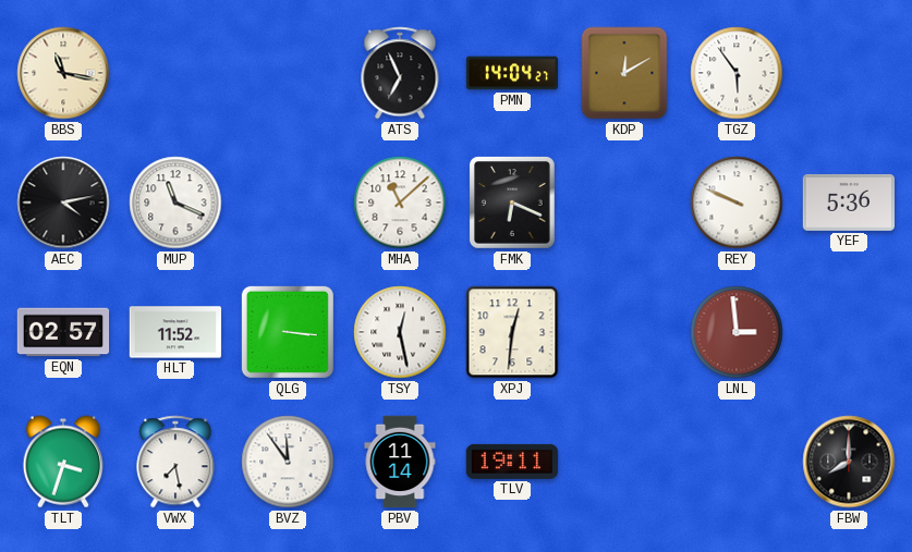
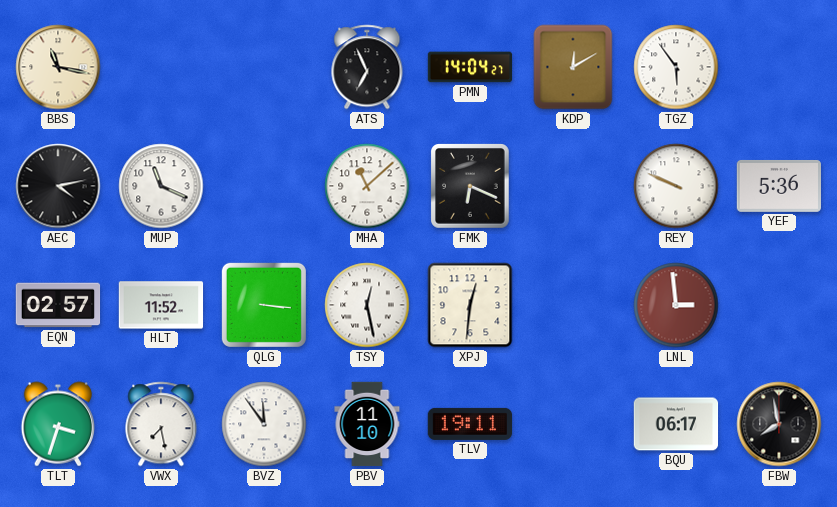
PBV: 11:14 -> 11:10
BQU: none -> 06:17
FBW: 8:00 -> 7:58
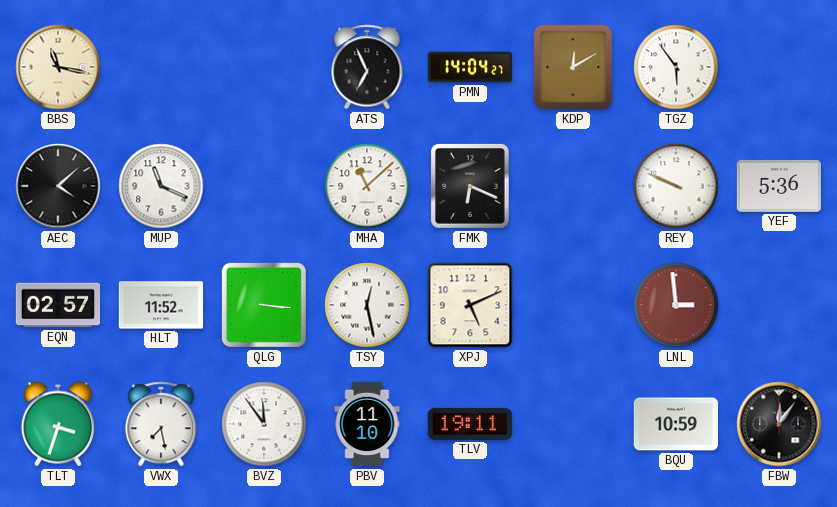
AEC: 4:13 -> 4:08
XPJ: 12:31 -> 5:11
BQU: 06:17 -> 10:59
FBW: 7:58 -> 12:06
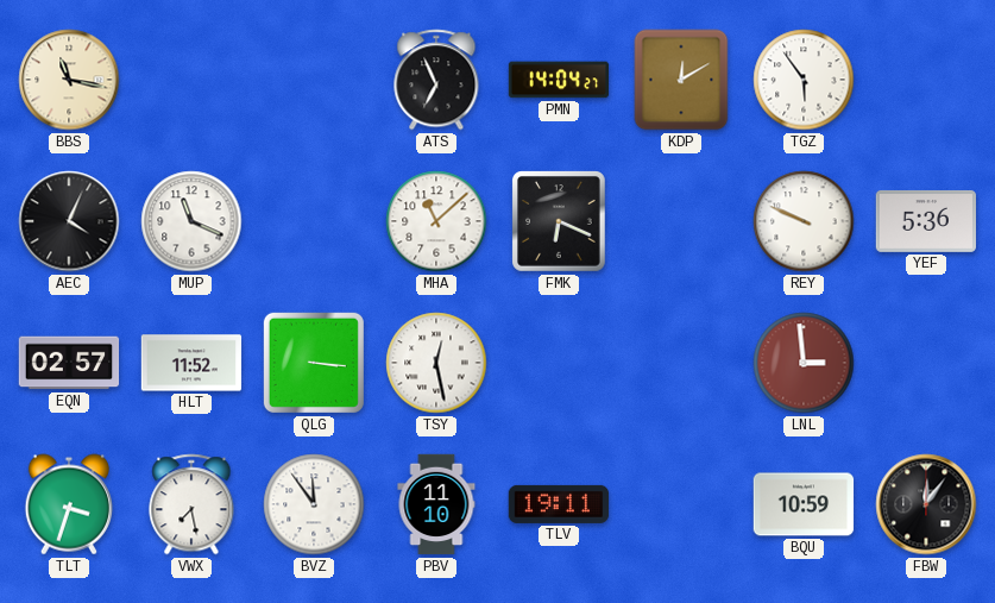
AEC: 4:08 -> 4:04
XPJ: 5:11 -> none
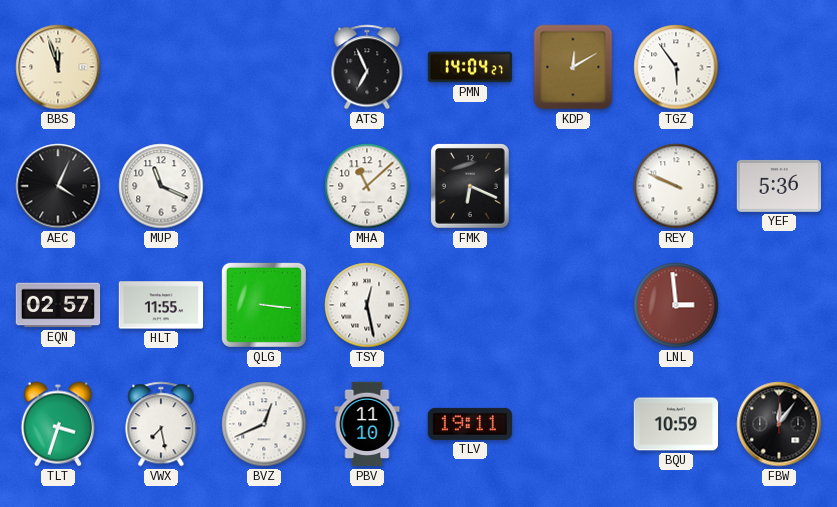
BBS: 11:17 -> 11:57
HLT: 11:52 -> 11:55
BVZ: 11:54 -> 12:41
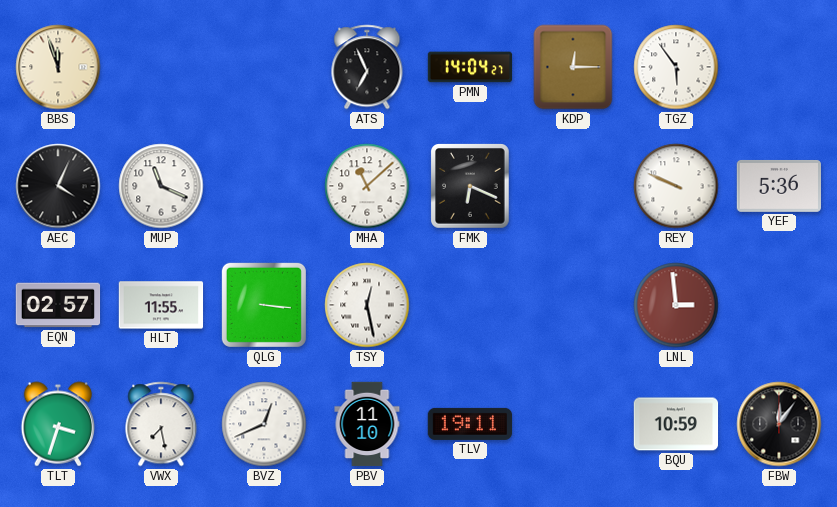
KDP: 12:10 -> 12:15
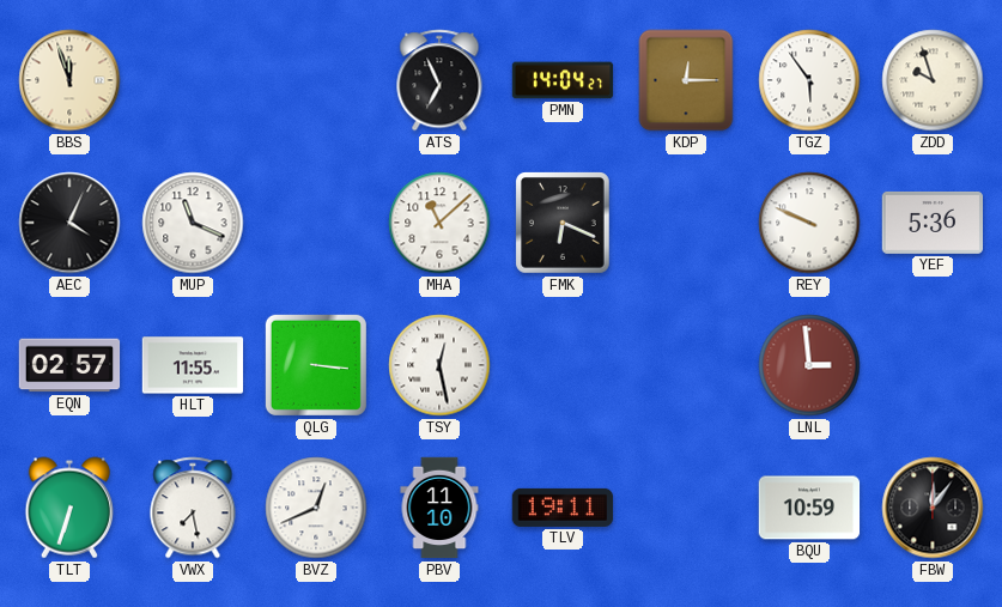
ZDD: none -> 9:57
TLT: 3:33 -> 6:33
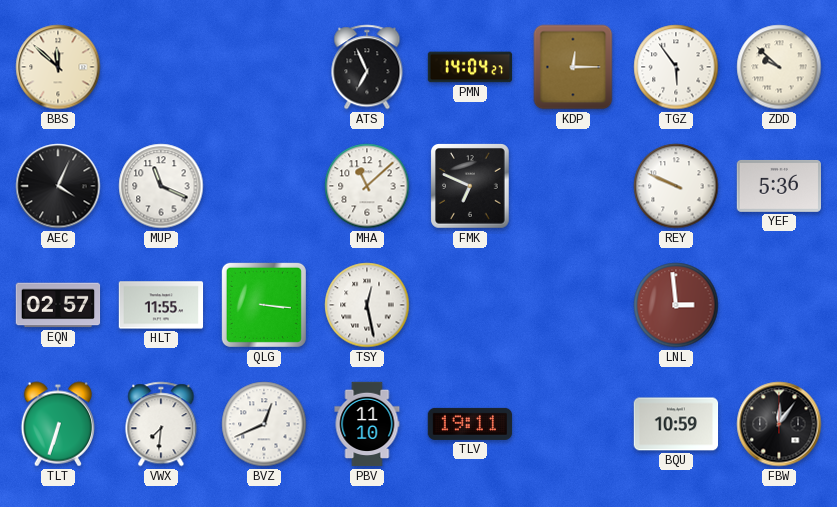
BBS: 11:57 -> 11:52
ZDD: 9:57 -> 9:52
FMK: 6:19 -> 6:49
VWX: 7:28 -> 7:31
